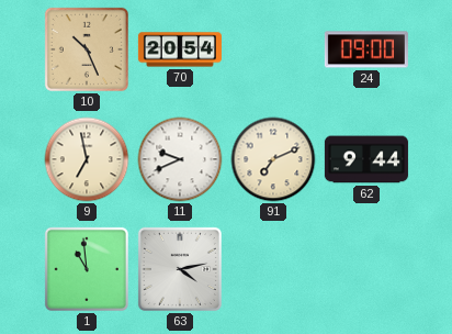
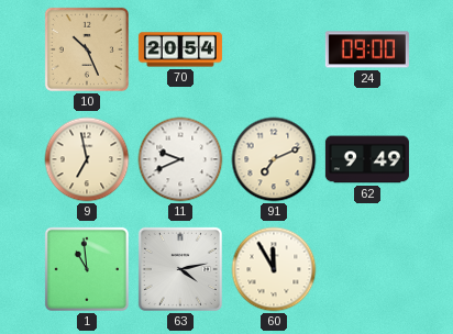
62: 9:44 -> 9:49
60: none -> 11:55
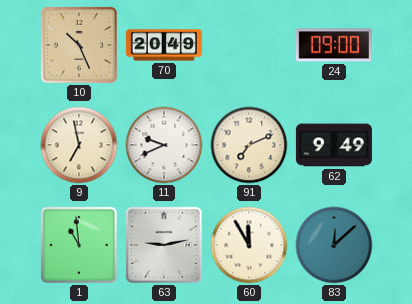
70: 20:54 -> 20:49
63: 4:13 -> 9:13
83: none -> 12:08
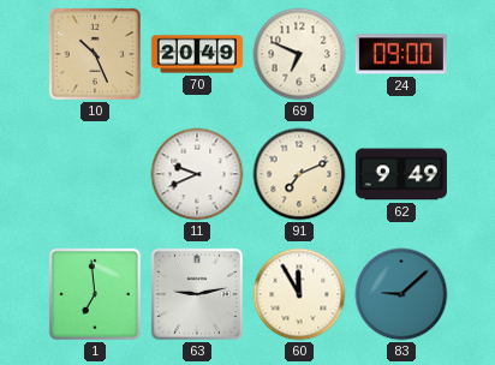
69: none -> 6:49
9: 6:58 -> none
1: 10:59 -> 6:59
83: 12:08 -> 9:08
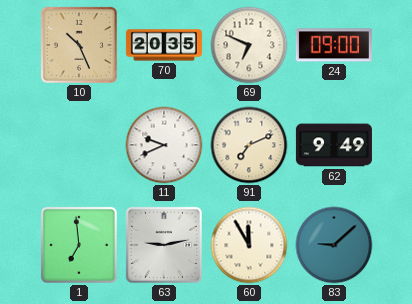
70: 20:49 -> 20:35
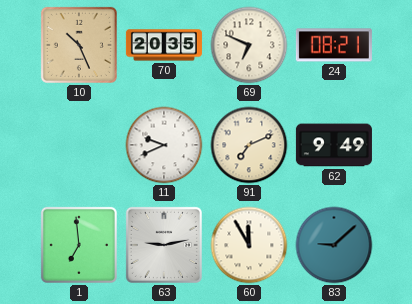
24: 09:00 -> 08:21
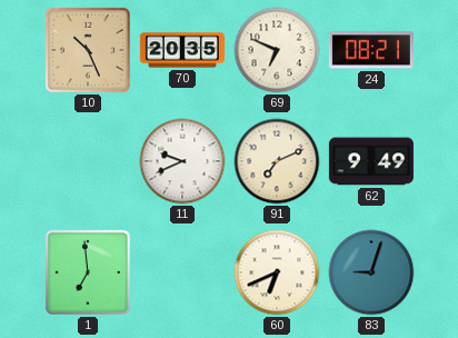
63: 9:13 -> none
60: 11:55 -> 6:41
83: 9:08 -> 9:03
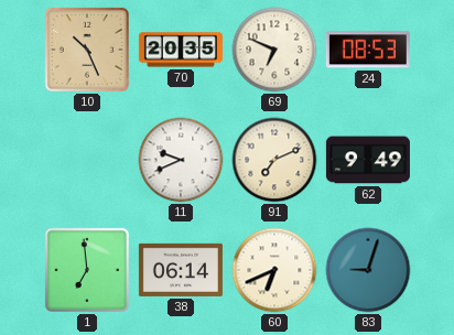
24: 08:21 -> 08:53
38: none -> 06:14
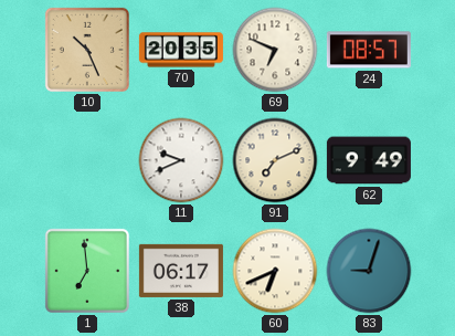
24: 08:53 -> 08:57
38: 06:14 -> 06:17
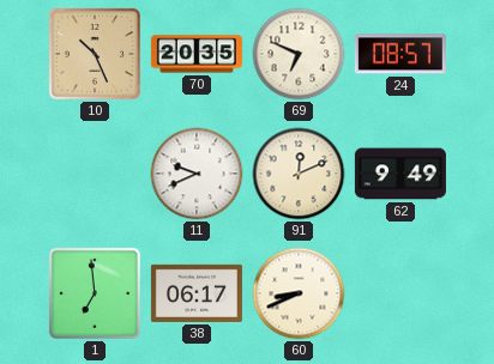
91: 7:11 -> 12:11
60: 6:41 -> 8:41
83: 9:03 -> none
